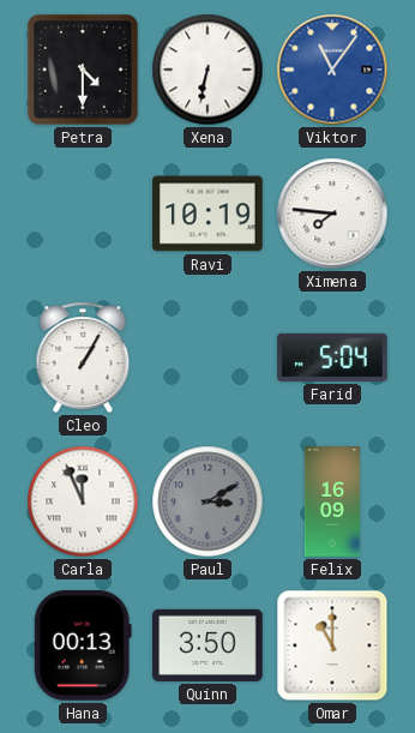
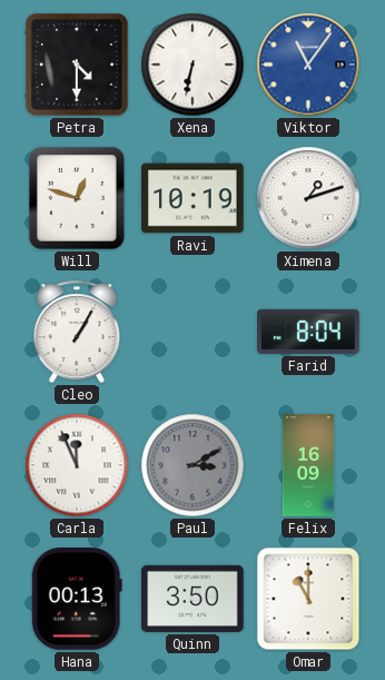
Will: none -> 12:48
Ximena: 7:46 -> 1:12
Farid: 5:04 -> 8:04
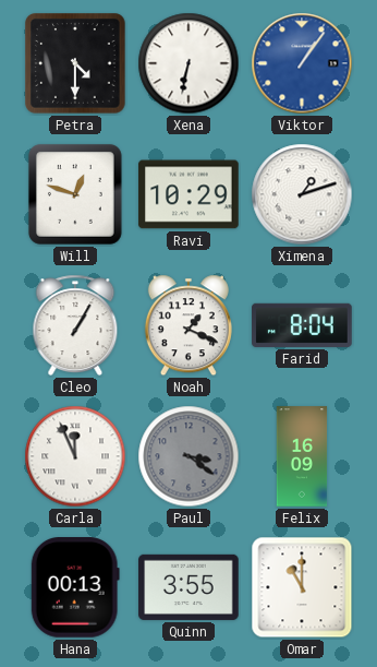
Viktor: 11:06 -> 1:06
Ravi: 10:19 -> 10:29
Noah: none -> 1:19
Paul: 3:10 -> 3:21
Quinn: 3:50 -> 3:55
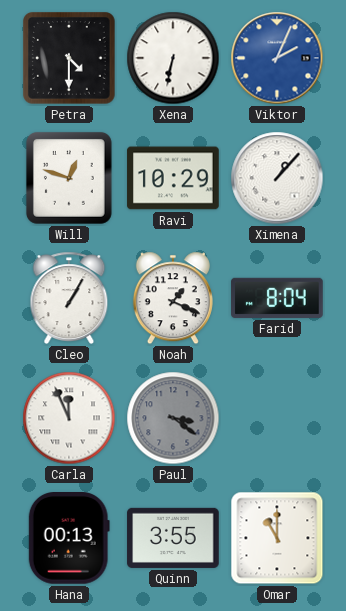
Viktor: 1:06 -> 2:04
Ximena: 1:12 -> 1:07
Felix: 16:09 -> none
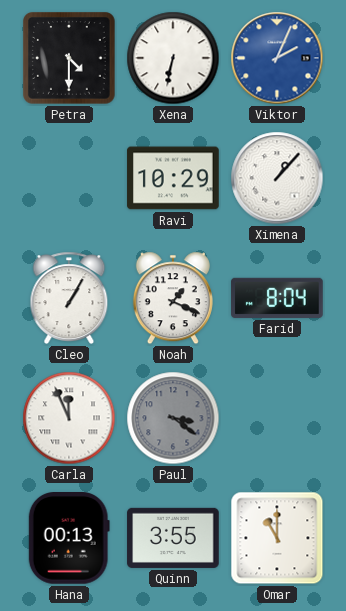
Will: 12:48 -> none
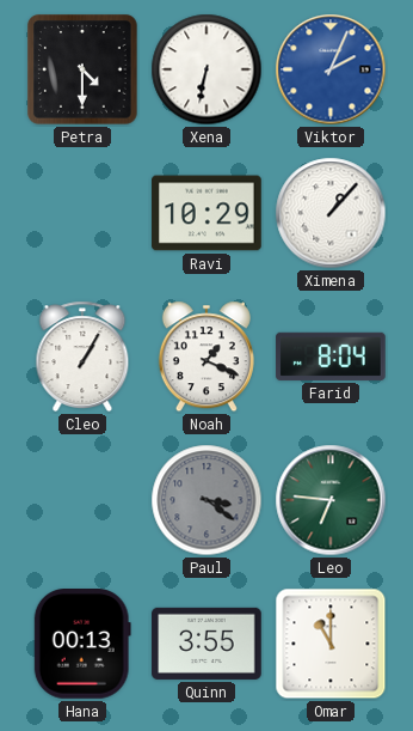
Carla: 11:56 -> none
Leo: none -> 6:46
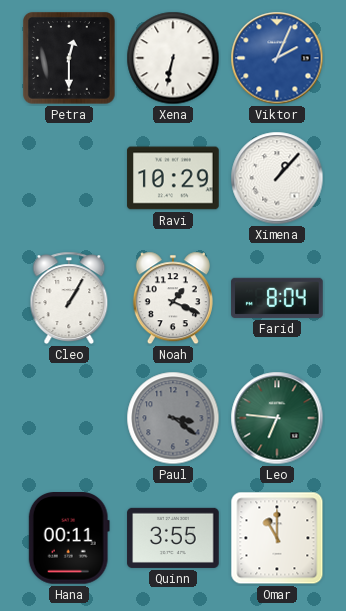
Petra: 4:30 -> 12:30
Hana: 00:13 -> 00:11
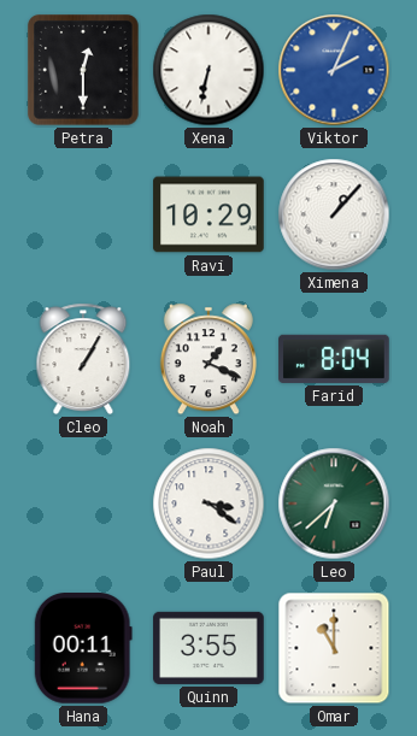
Paul dial: grey -> white
Leo: 6:46 -> 6:38
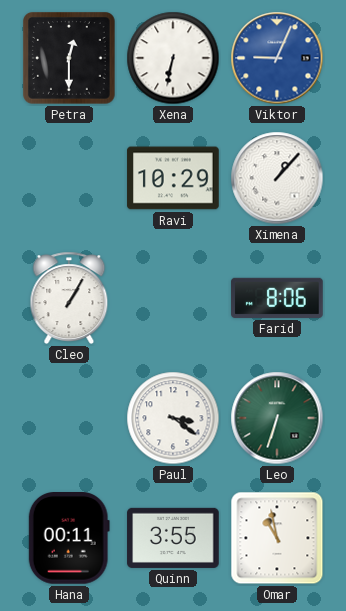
Viktor: 2:04 -> 9:04
Noah: 1:19 -> none
Farid: 8:04 -> 8:06
Leo: 6:38 -> 6:33
Omar: 11:00 -> 10:58
